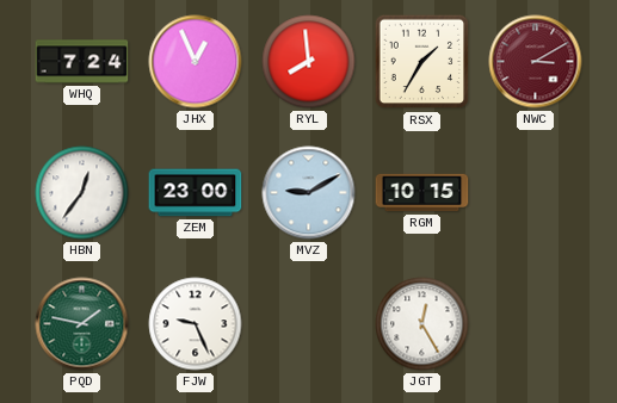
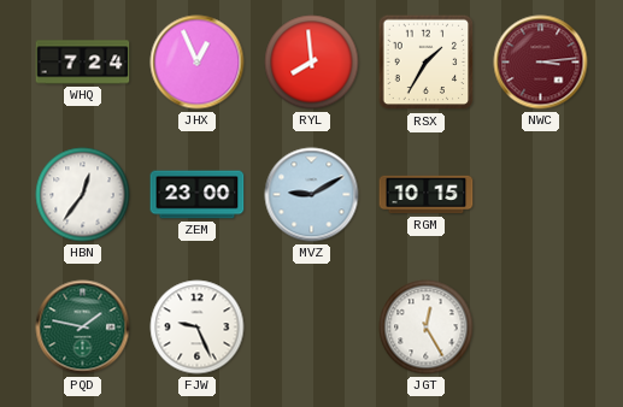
NWC: 3:10 -> 3:14
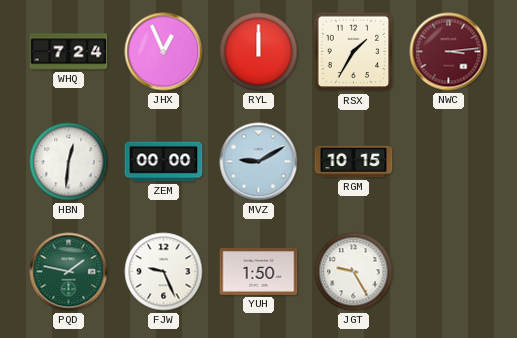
RYL: 7:59 -> 12:00
HBN: 12:36 -> 12:31
ZEM: 23:00 -> 00:00
YUH: none -> 1:50
JGT: 12:25 -> 9:25
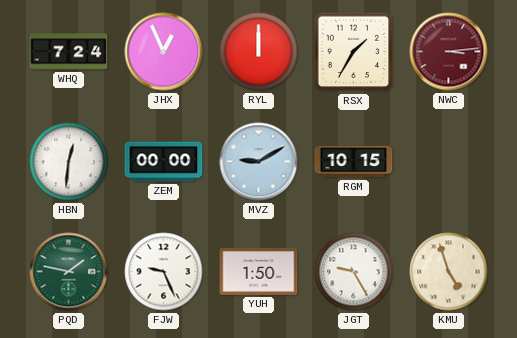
KMU: none -> 4:57
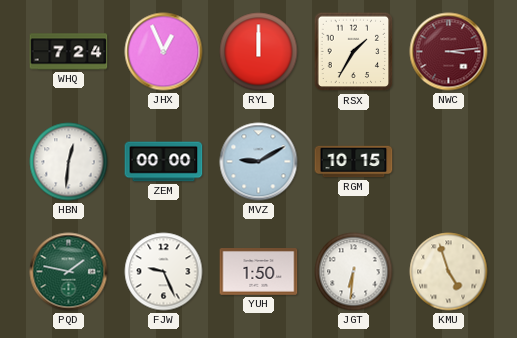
JGT: 9:25 -> 6:31
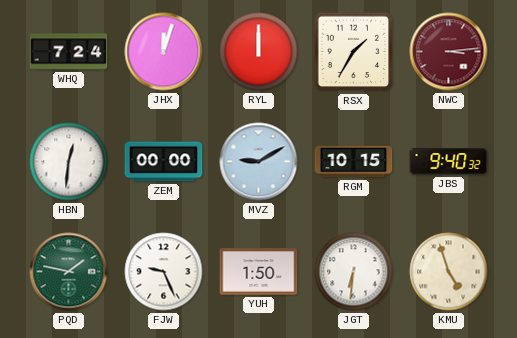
JHX: 12:56 -> 12:03
JBS: none -> 9:40
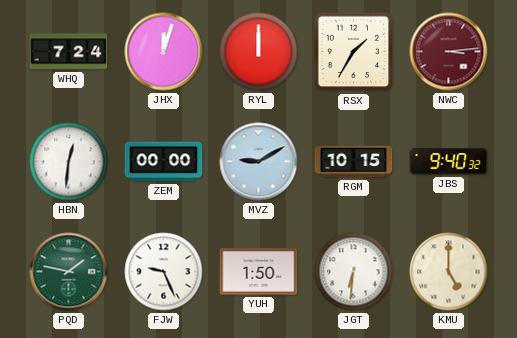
KMU: 4:57 -> 5:00
